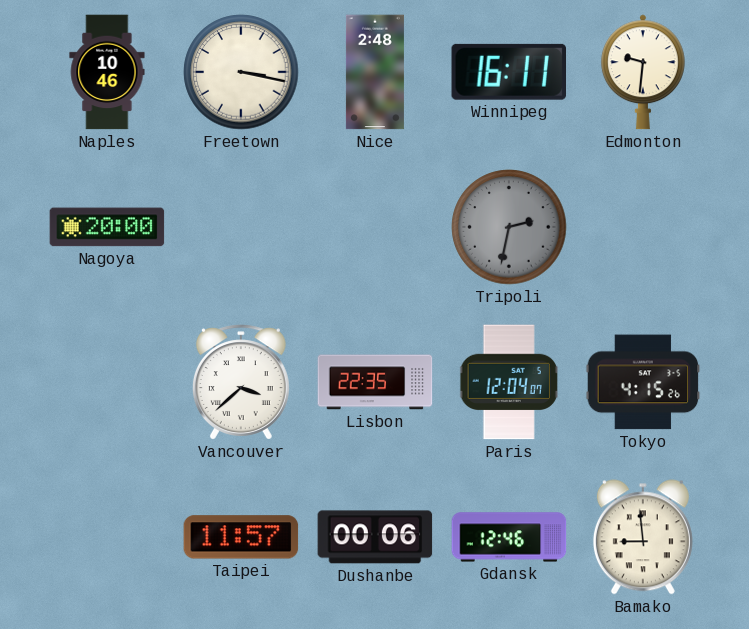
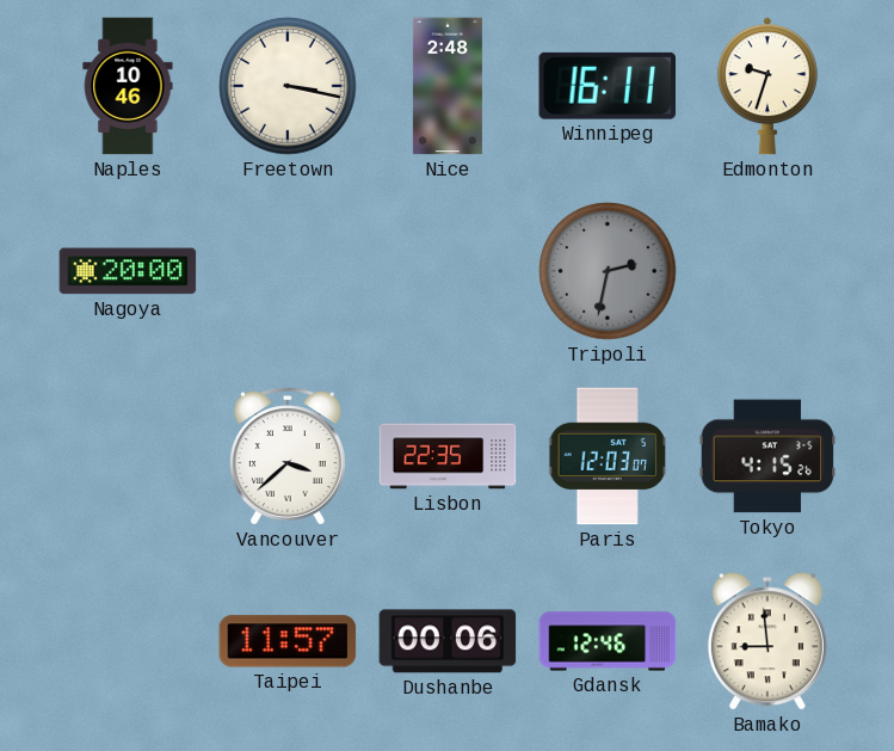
Edmonton: 9:31 -> 9:33
Paris: 12:04 -> 12:03
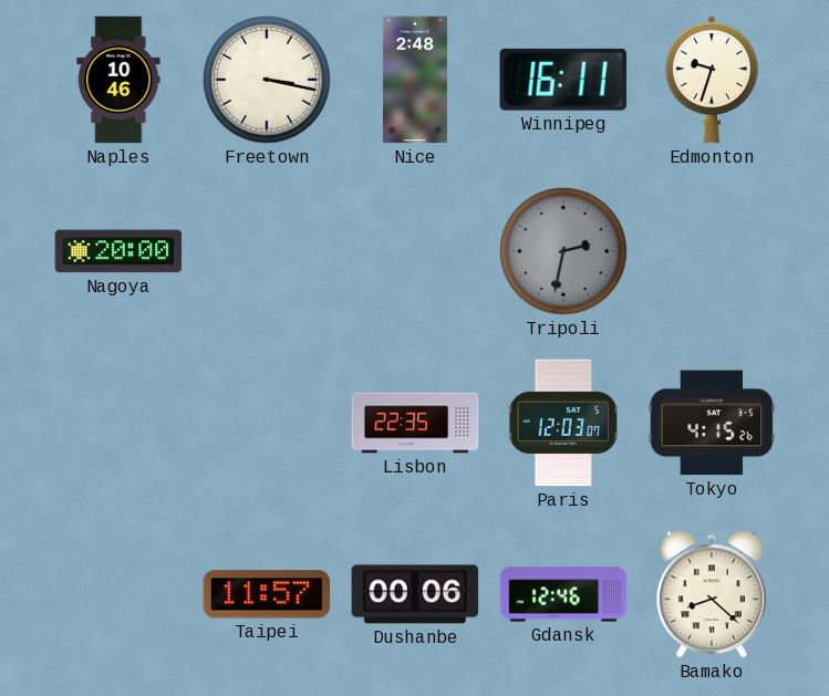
Vancouver: 3:38 -> none
Bamako: 8:59 -> 8:22
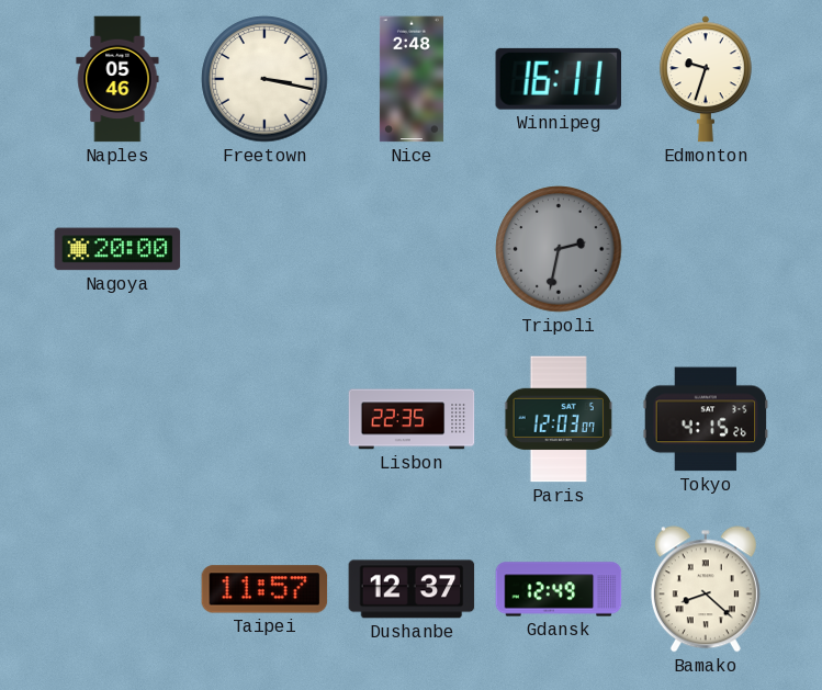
Naples: 10:46 -> 05:46
Dushanbe: 00:06 -> 12:37
Gdansk: 12:46 -> 12:49
